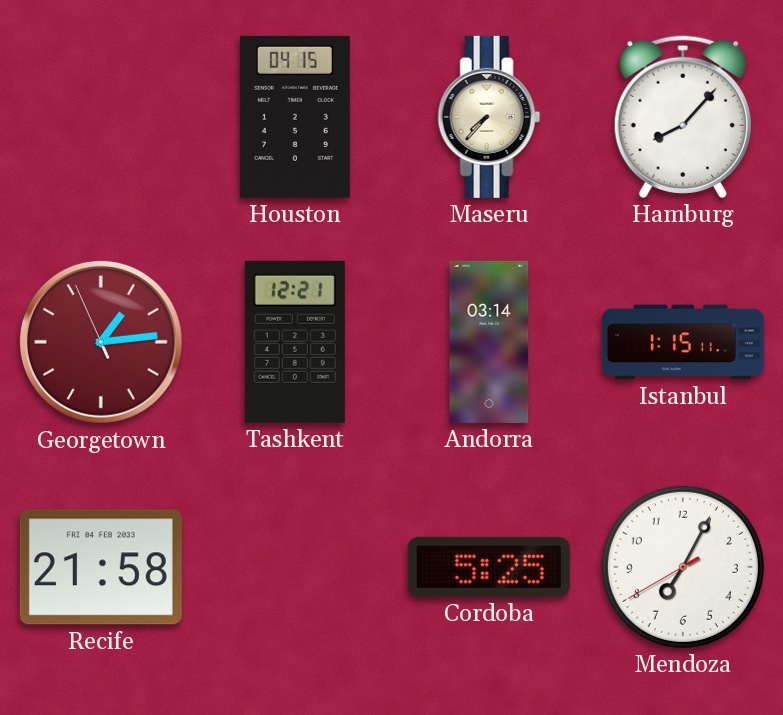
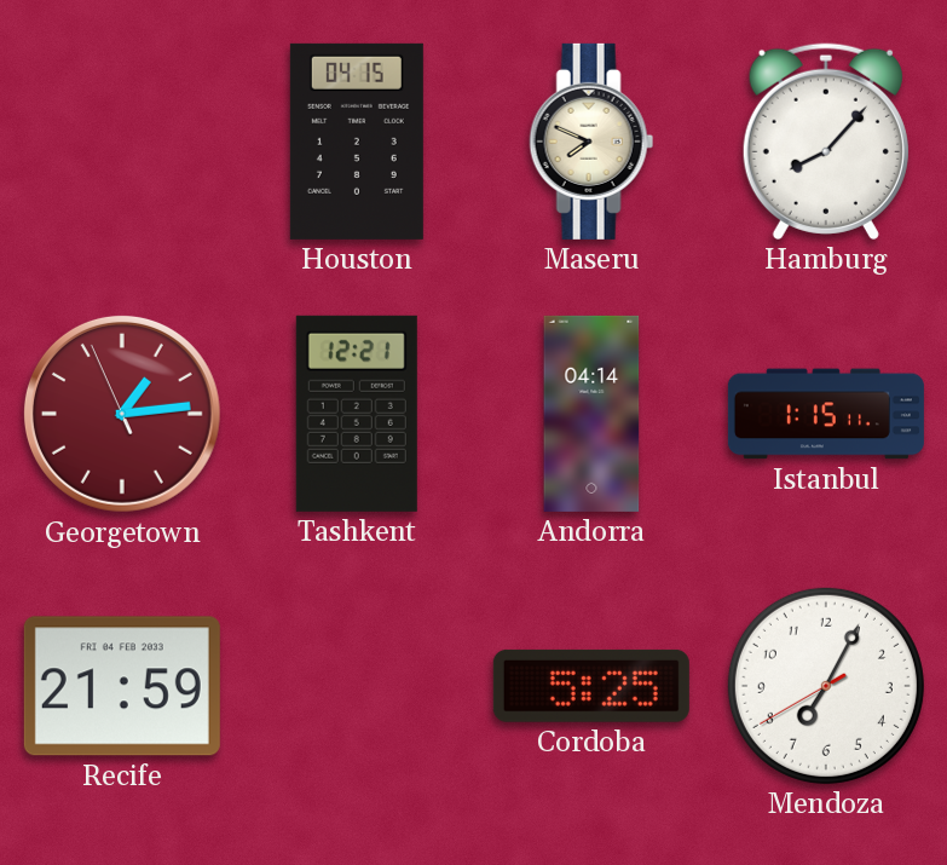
Maseru: 7:37 -> 7:49
Andorra: 03:14 -> 04:14
Recife: 21:58 -> 21:59
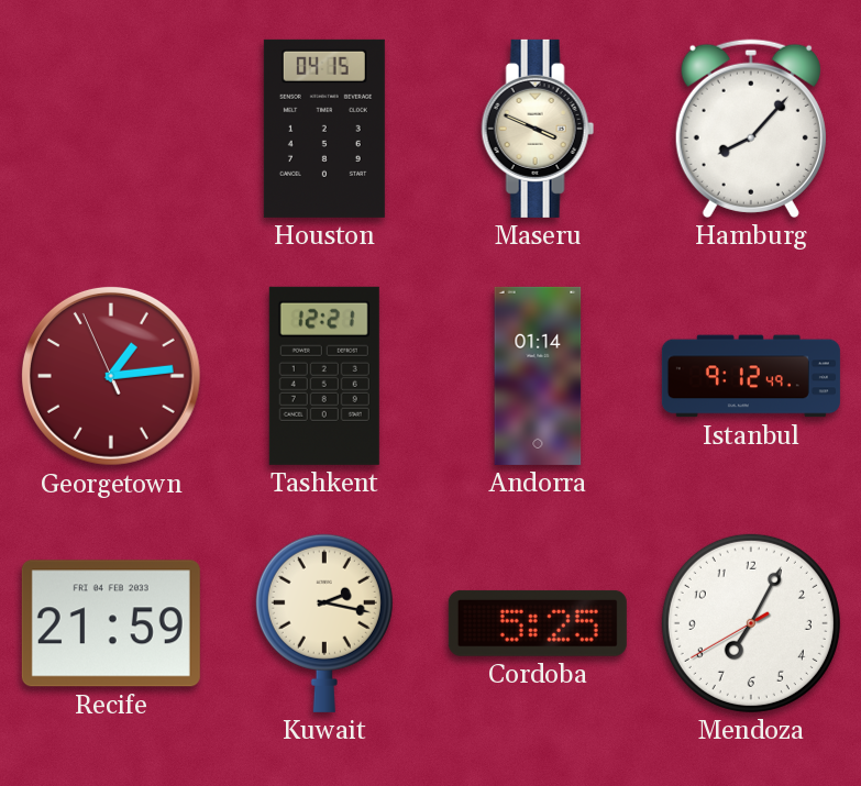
Maseru: 7:49 -> 3:49
Andorra: 04:14 -> 01:14
Istanbul: 1:15 -> 9:12
Kuwait: none -> 2:17
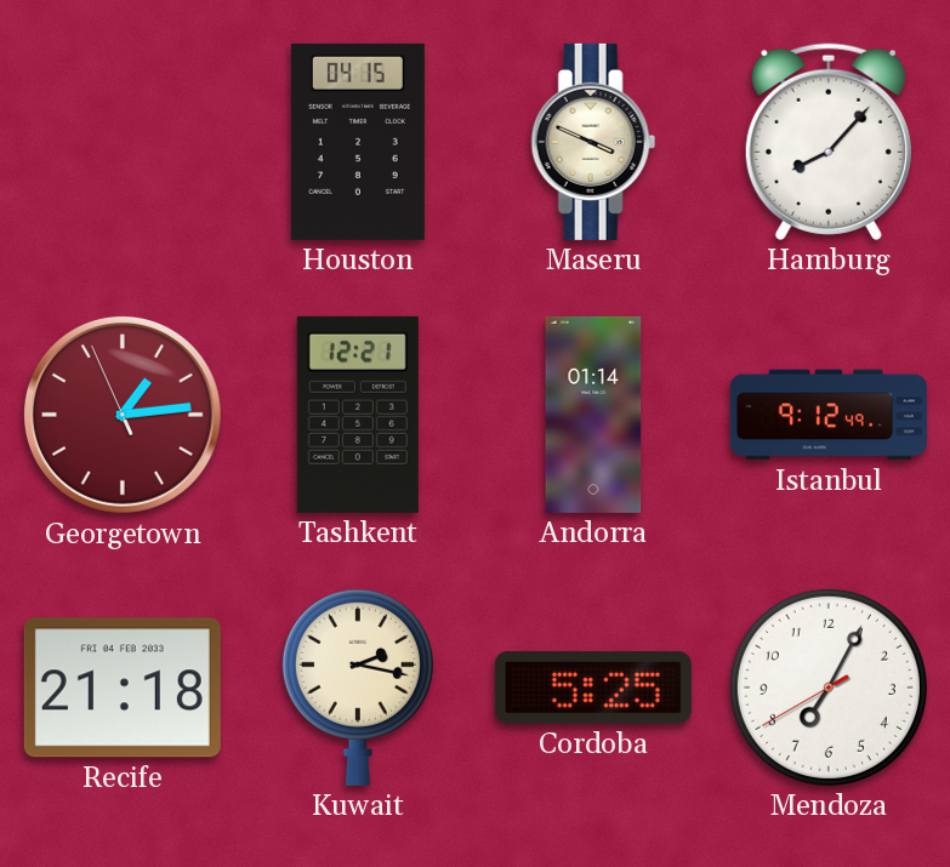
Recife: 21:59 -> 21:18
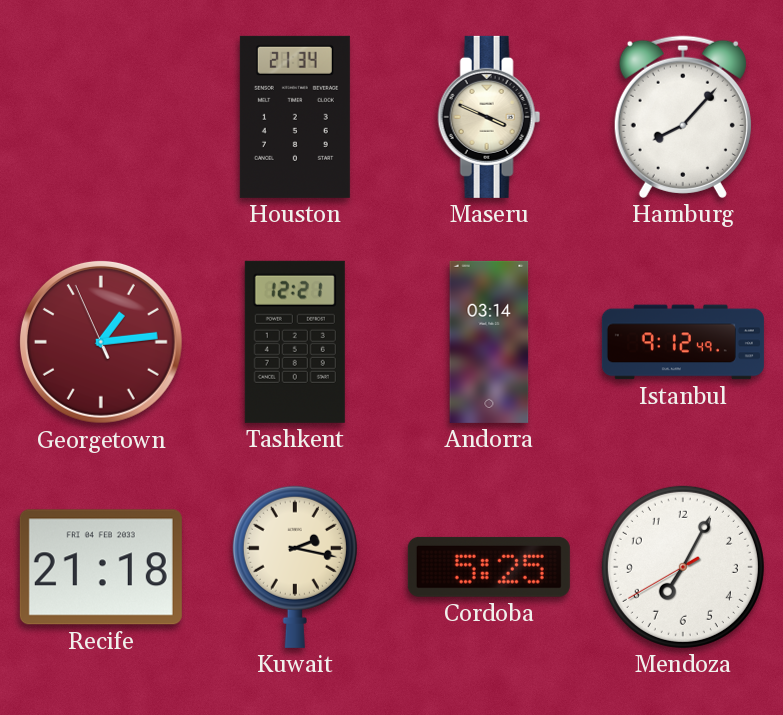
Houston: 04:15 -> 21:34
Andorra: 01:14 -> 03:14
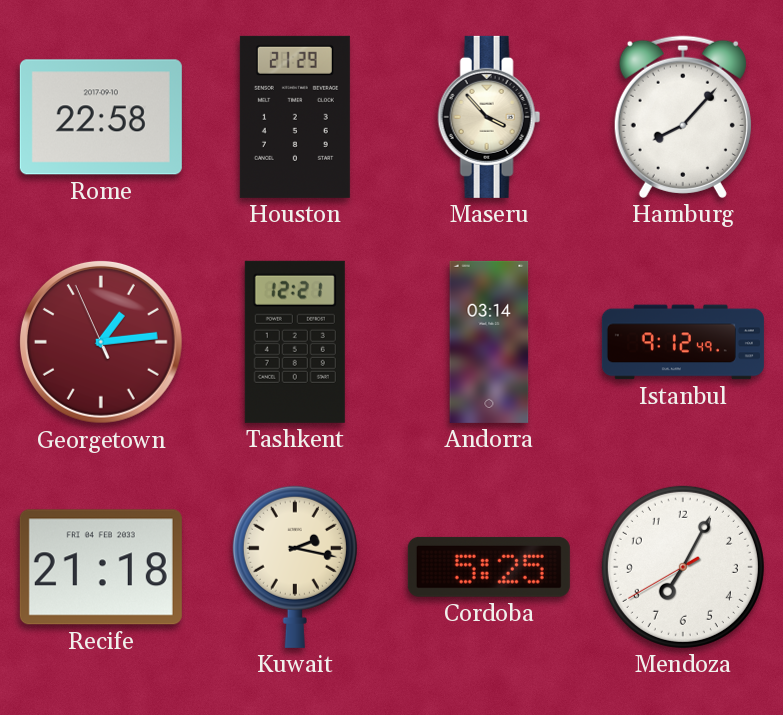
Rome: none -> 22:58
Houston: 21:34 -> 21:29
Maseru: 3:49 -> 3:53
